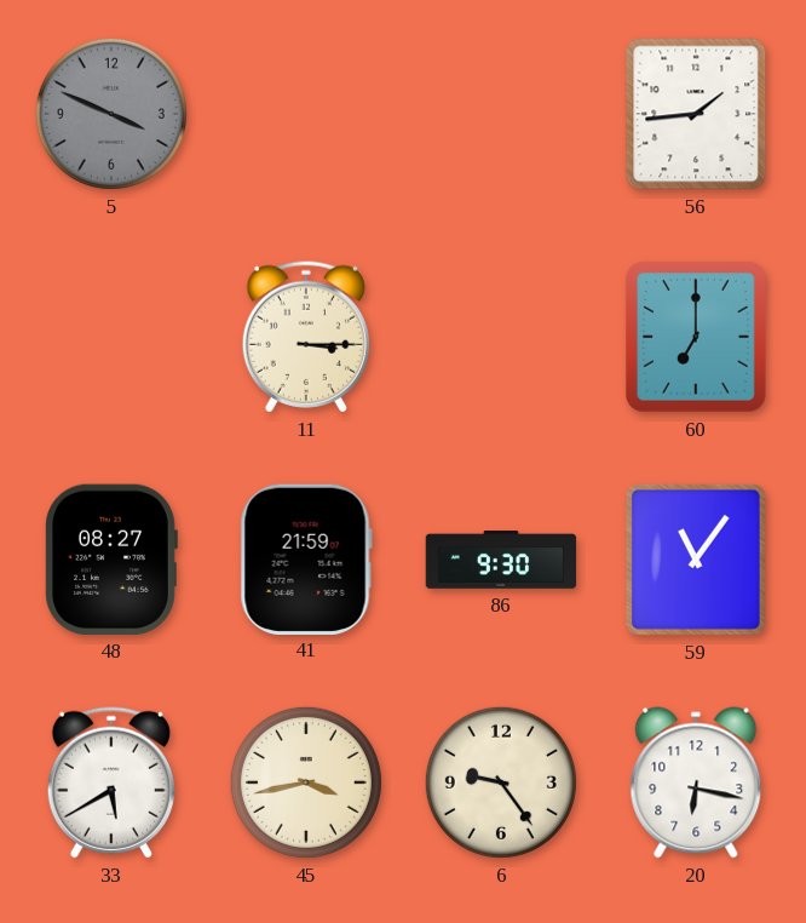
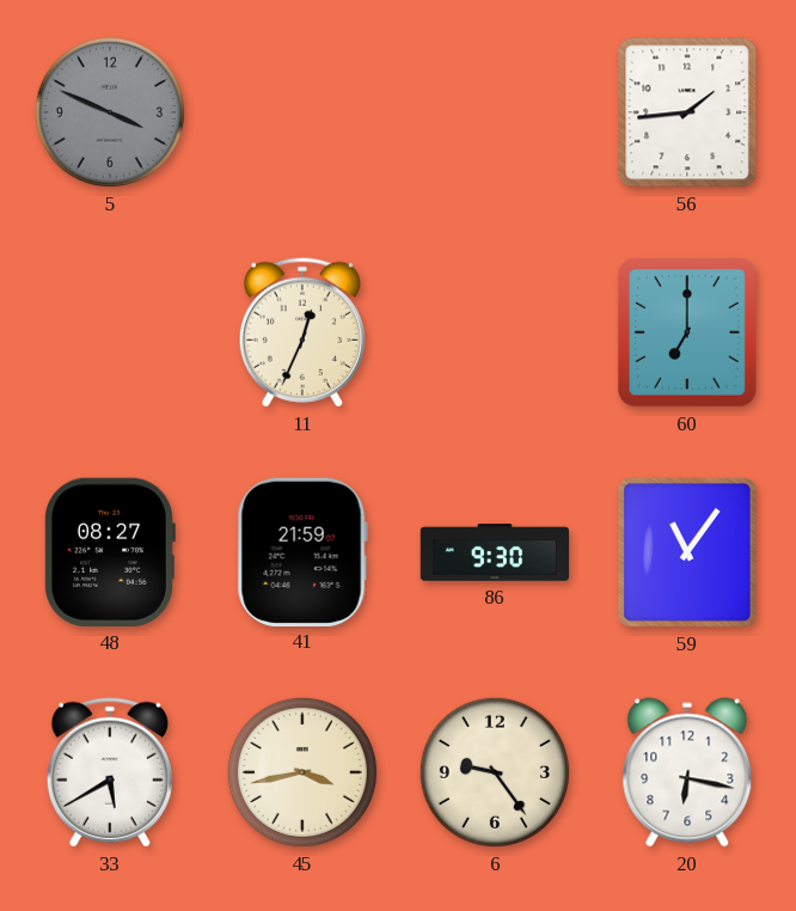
11: 3:15 -> 12:34
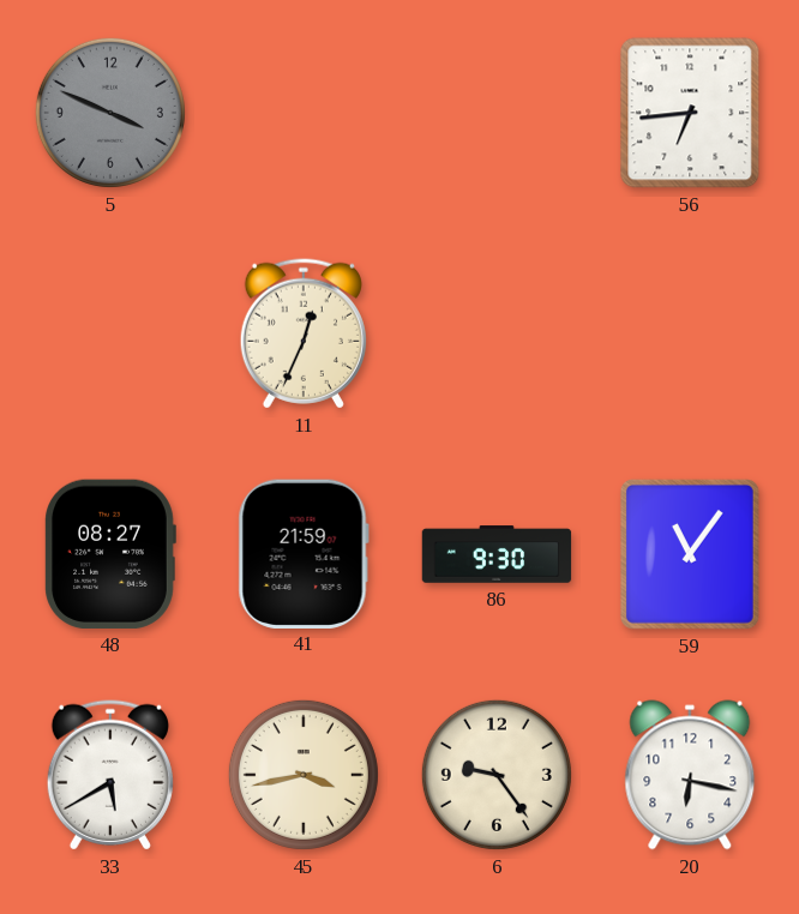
56: 1:44 -> 6:44
60: 7:00 -> none
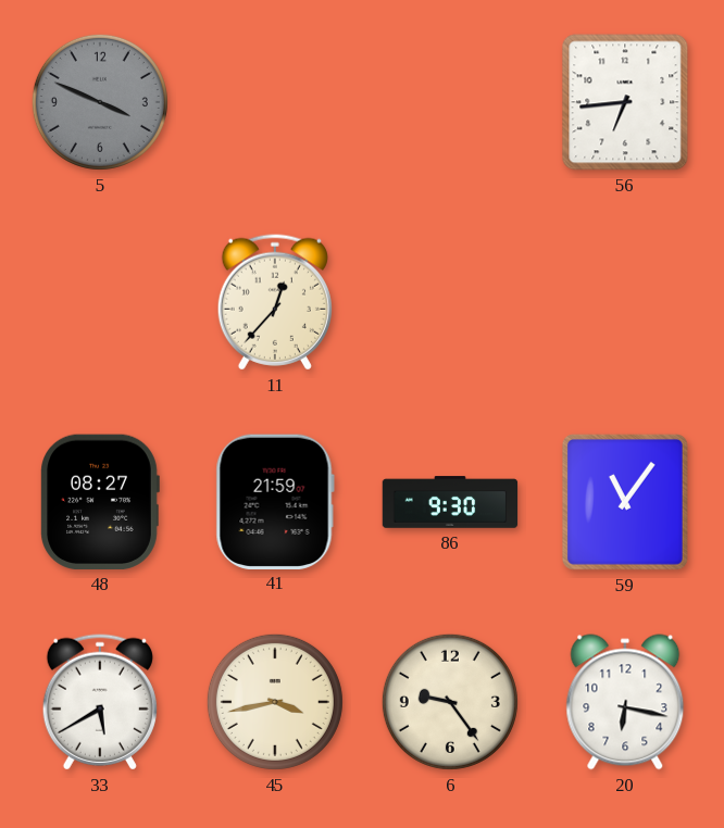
11: 12:34 -> 12:37
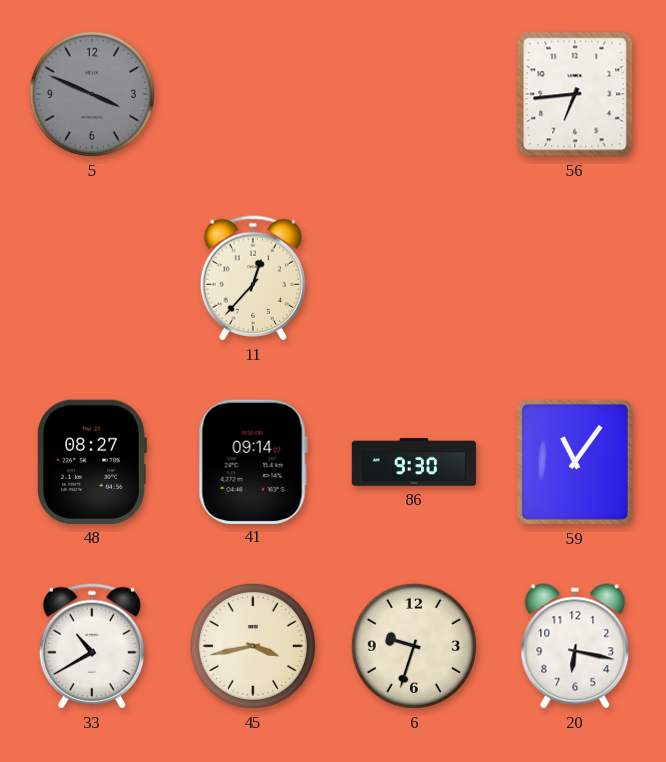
41: 21:59 -> 09:14
33: 5:40 -> 10:40
6: 9:24 -> 9:33
